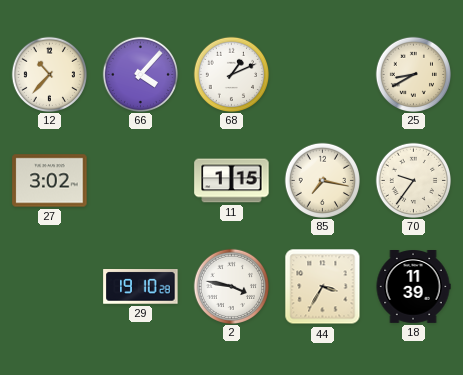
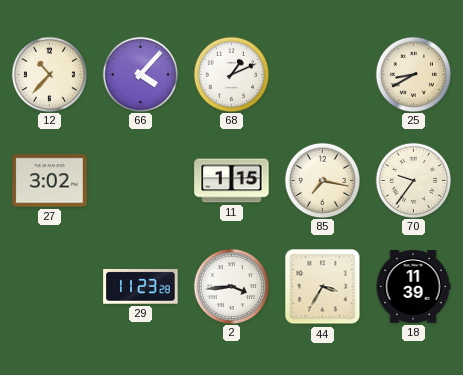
29: 19:10 -> 11:23
2: 3:47 -> 3:44
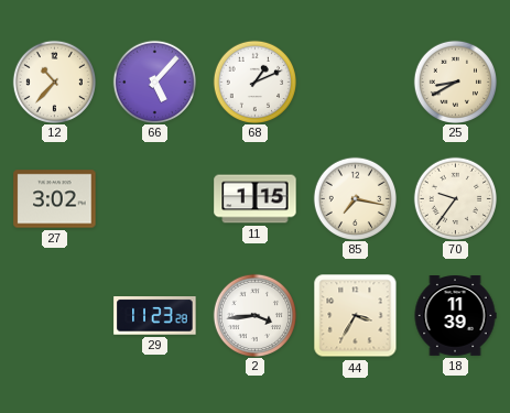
66: 4:07 -> 5:07
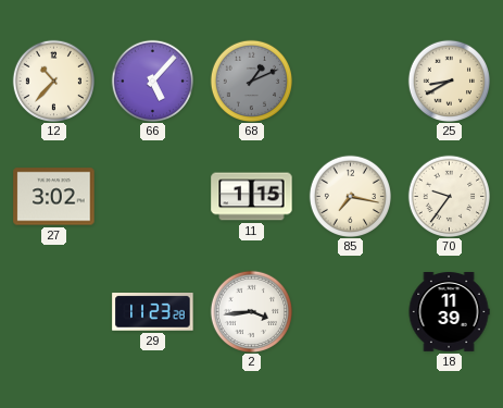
68 dial: white -> grey
44: 3:35 -> none
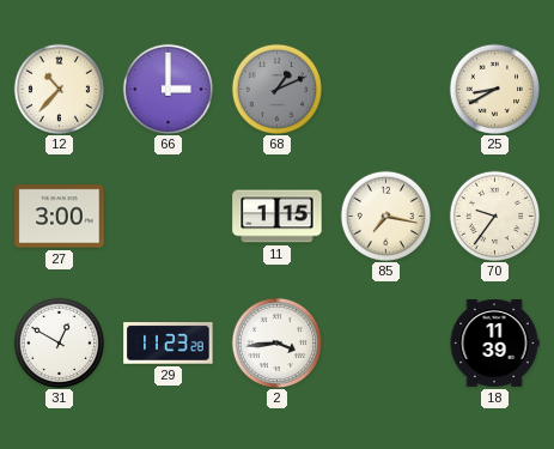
66: 5:07 -> 3:00
27: 3:02 -> 3:00
31: none -> 12:50
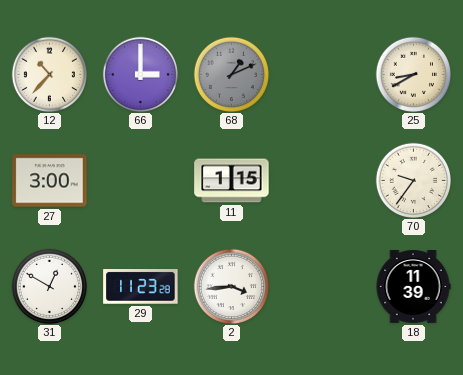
85: 7:17 -> none
